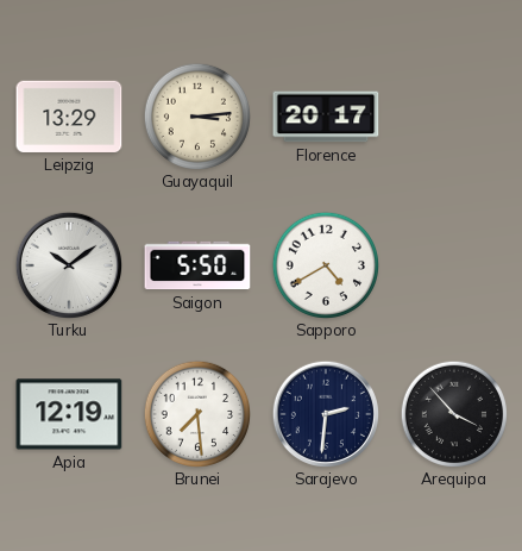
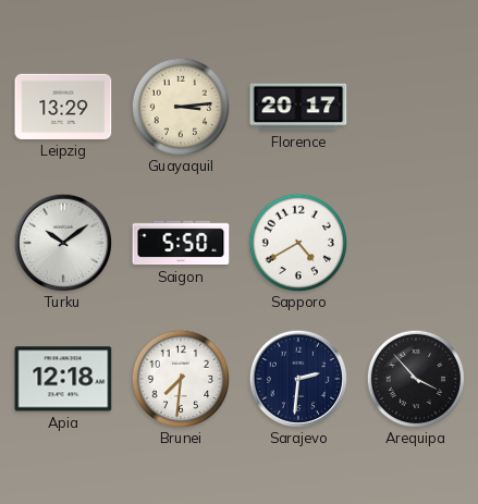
Apia: 12:19 -> 12:18
Brunei: 7:29 -> 7:31
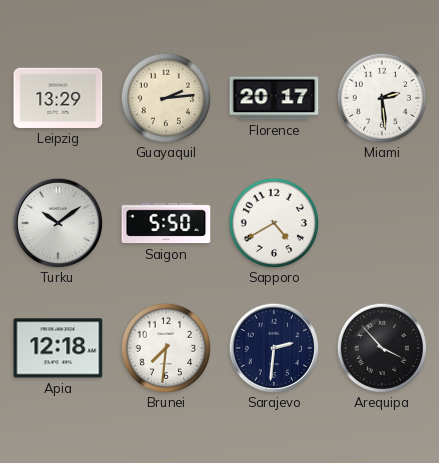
Guayaquil: 3:14 -> 2:14
Miami: none -> 2:29
